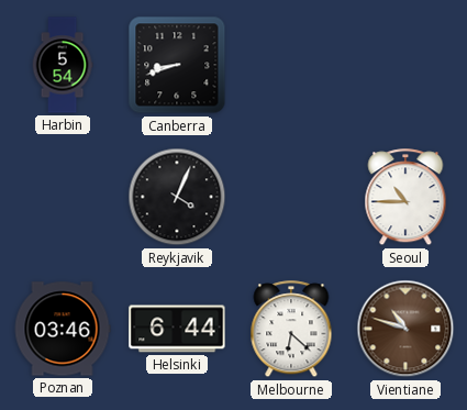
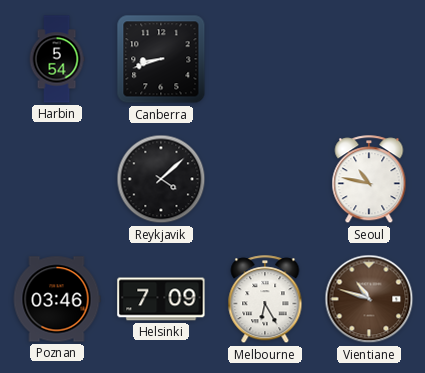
Reykjavik: 4:04 -> 4:08
Seoul: 10:45 -> 10:47
Helsinki: 6:44 -> 7:09
Melbourne: 6:22 -> 6:25
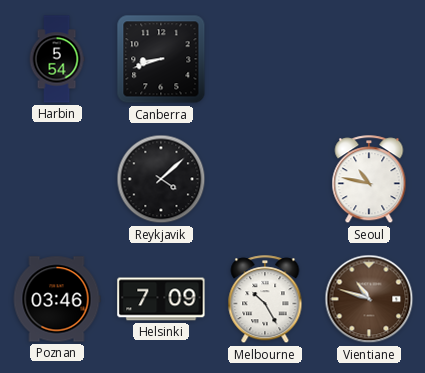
Melbourne: 6:25 -> 10:25
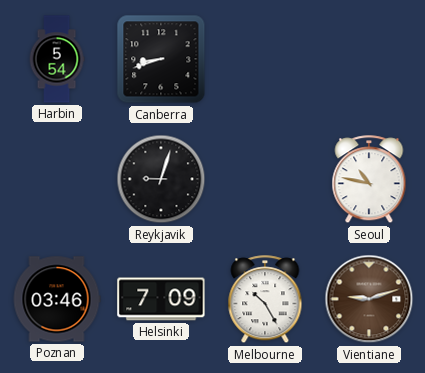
Reykjavik: 4:08 -> 9:03
Vientiane: 10:48 -> 9:12
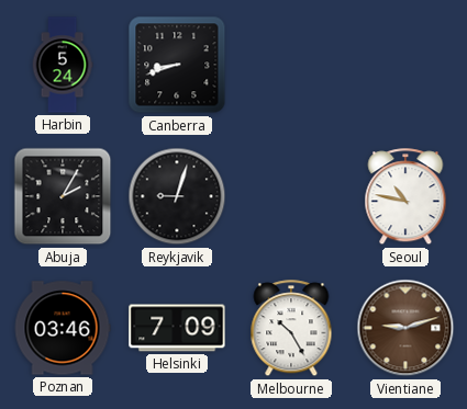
Harbin: 5:54 -> 5:24
Abuja: none -> 2:05
